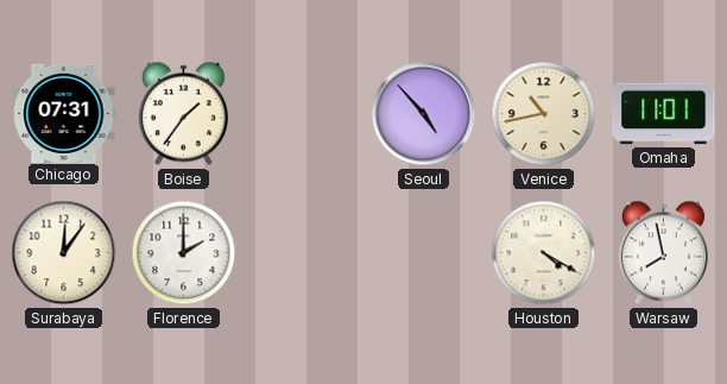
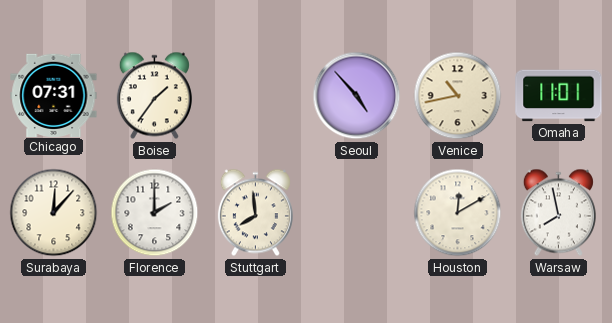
Surabaya: 12:06 -> 12:07
Stuttgart: none -> 7:59
Houston: 4:20 -> 12:10
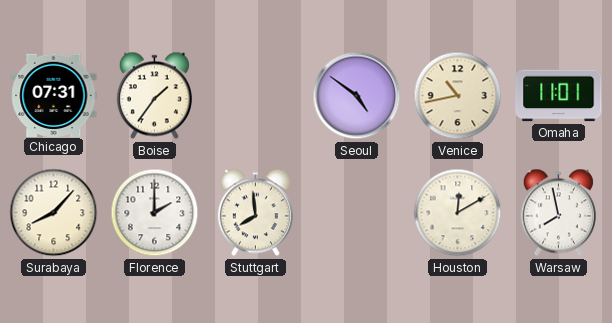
Seoul: 4:53 -> 4:51
Surabaya: 12:07 -> 8:07
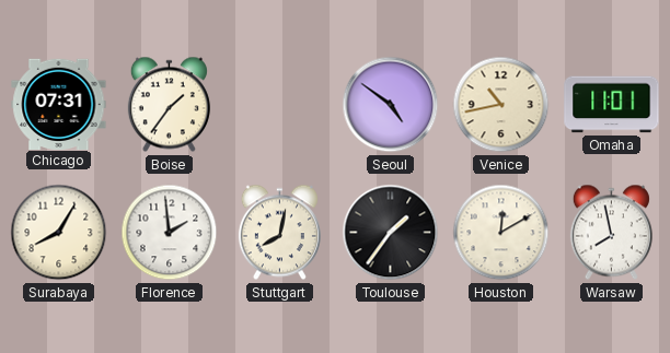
Surabaya: 8:07 -> 8:05
Florence: 2:00 -> 1:59
Stuttgart: 7:59 -> 8:02
Toulouse: none -> 1:36
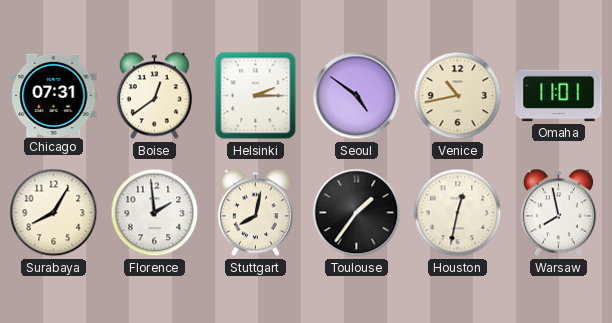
Boise: 1:36 -> 12:39
Helsinki: none -> 2:15
Houston: 12:10 -> 12:32
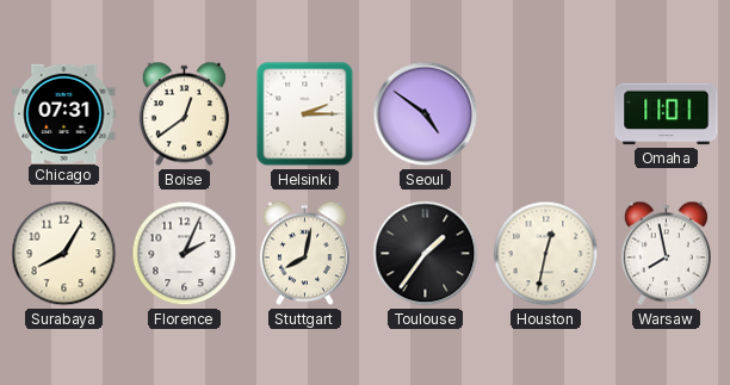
Venice: 10:43 -> none
Florence: 1:59 -> 2:04
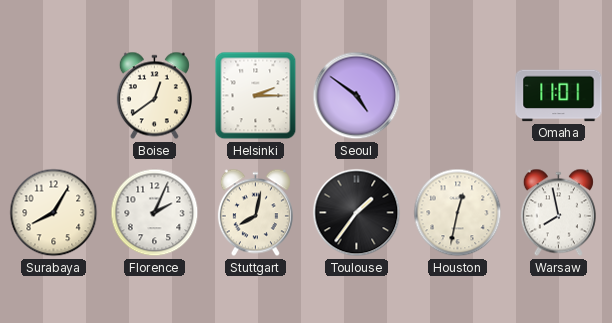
Chicago: 07:31 -> none
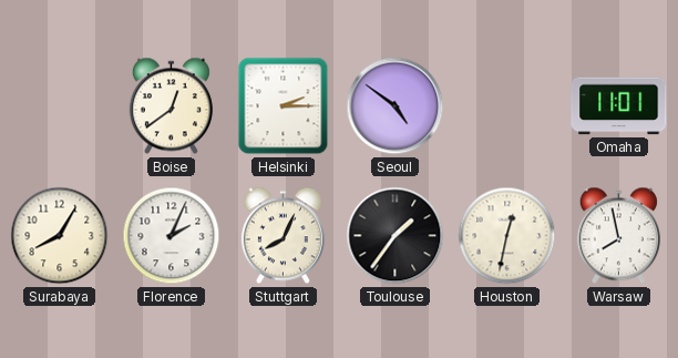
Stuttgart: 8:02 -> 8:04
